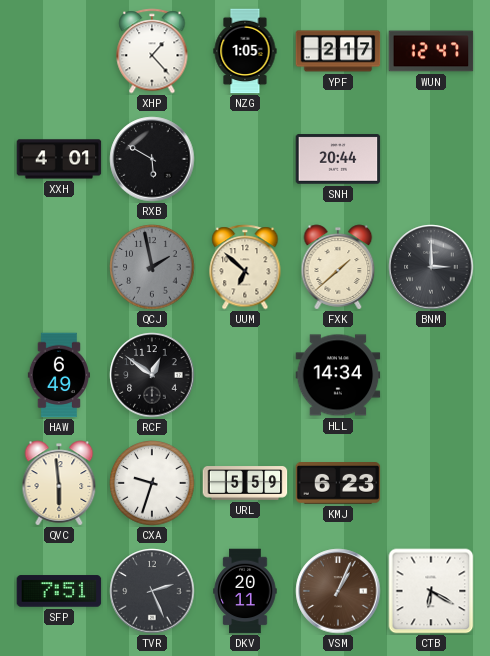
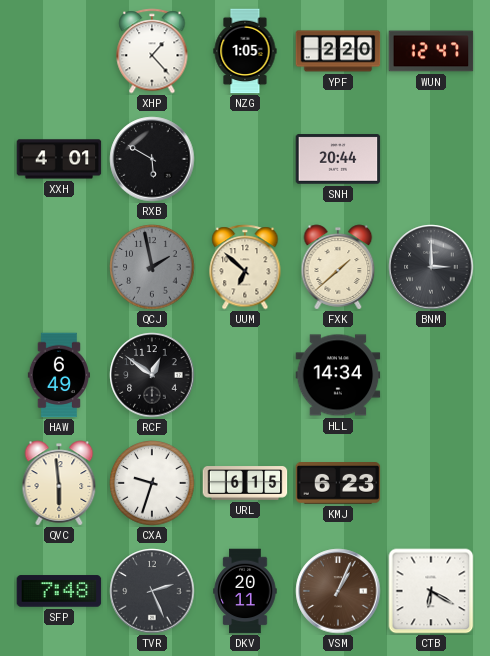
YPF: 2:17 -> 2:20
URL: 5:59 -> 6:15
SFP: 7:51 -> 7:48
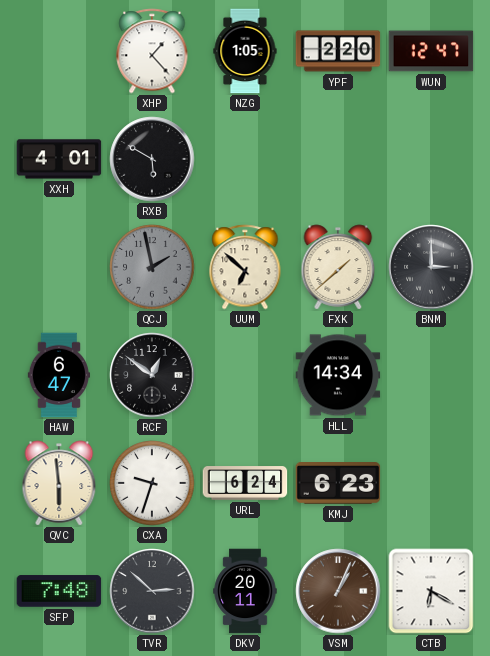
SNH: 20:44 -> none
HAW: 6:49 -> 6:47
URL: 6:15 -> 6:24
TVR: 2:26 -> 2:52
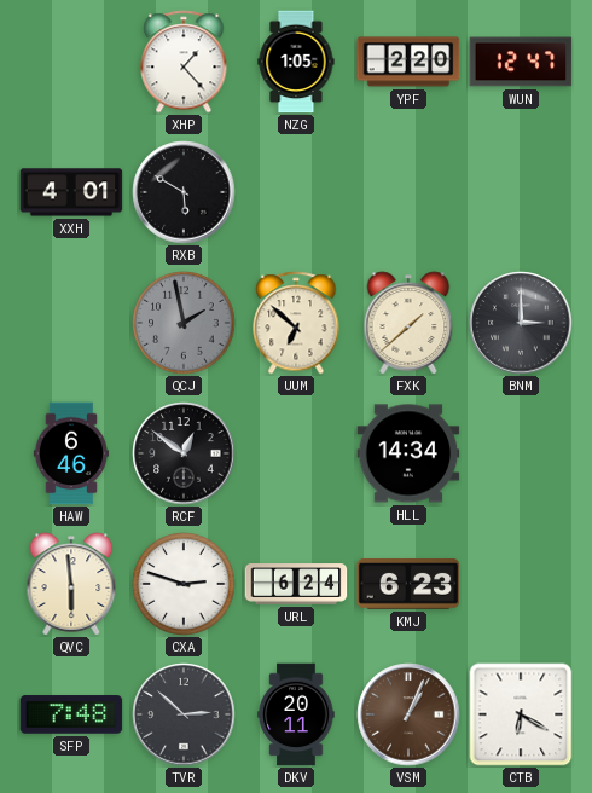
HAW: 6:47 -> 6:46
CXA: 9:33 -> 2:48
